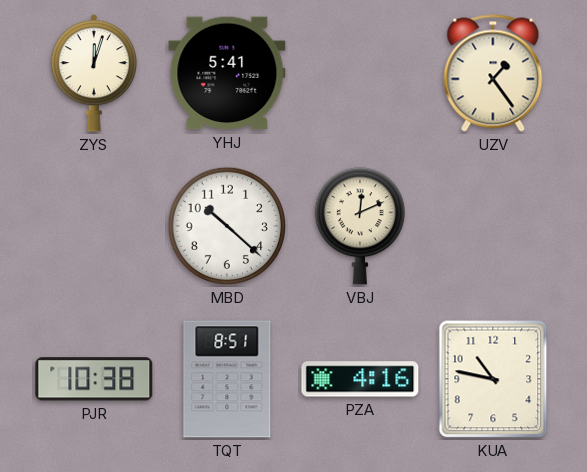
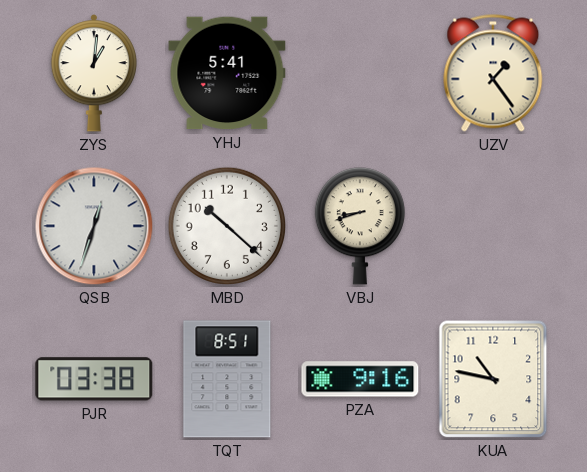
ZYS: 12:03 -> 1:01
QSB: none -> 12:33
VBJ: 12:11 -> 8:42
PJR: 10:38 -> 03:38
PZA: 4:16 -> 9:16
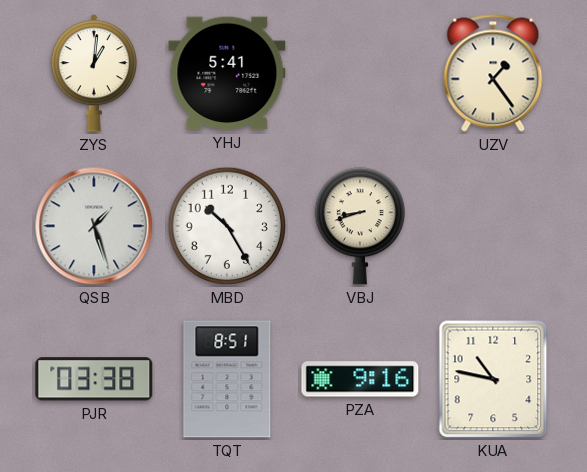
QSB: 12:33 -> 1:27
MBD: 10:22 -> 10:25
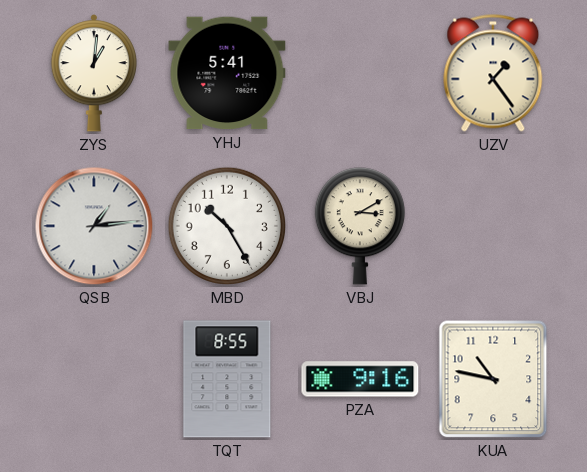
QSB: 1:27 -> 1:14
VBJ: 8:42 -> 3:10
PJR: 03:38 -> none
TQT: 8:51 -> 8:55
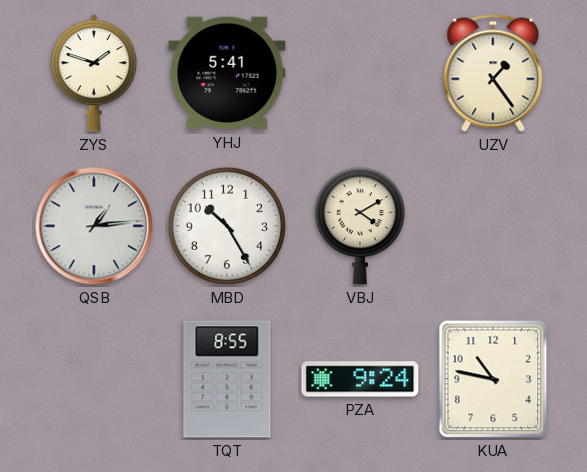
ZYS: 1:01 -> 1:48
VBJ: 3:10 -> 4:10
PZA: 9:16 -> 9:24
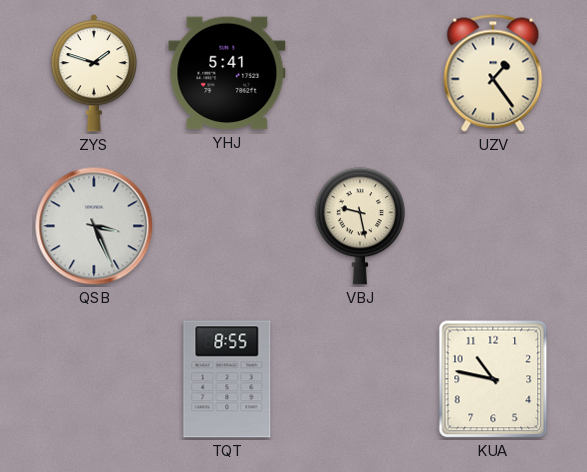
QSB: 1:14 -> 3:26
MBD: 10:25 -> none
VBJ: 4:10 -> 9:28
PZA: 9:24 -> none
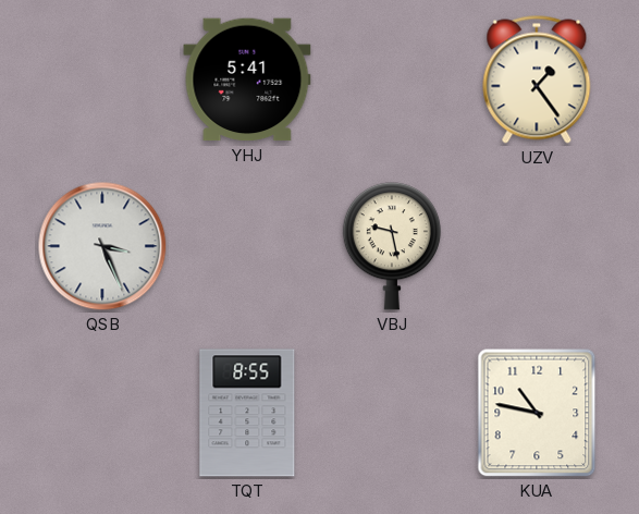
ZYS: 1:48 -> none
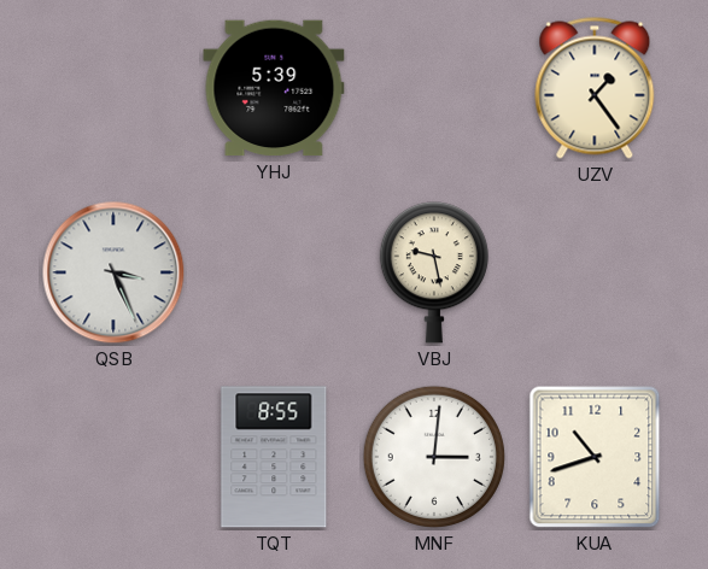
YHJ: 5:41 -> 5:39
MNF: none -> 3:01
KUA: 10:47 -> 10:42
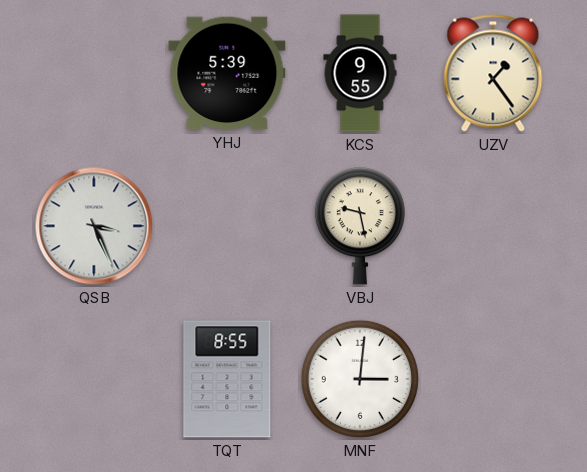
KCS: none -> 9:55
KUA: 10:42 -> none
